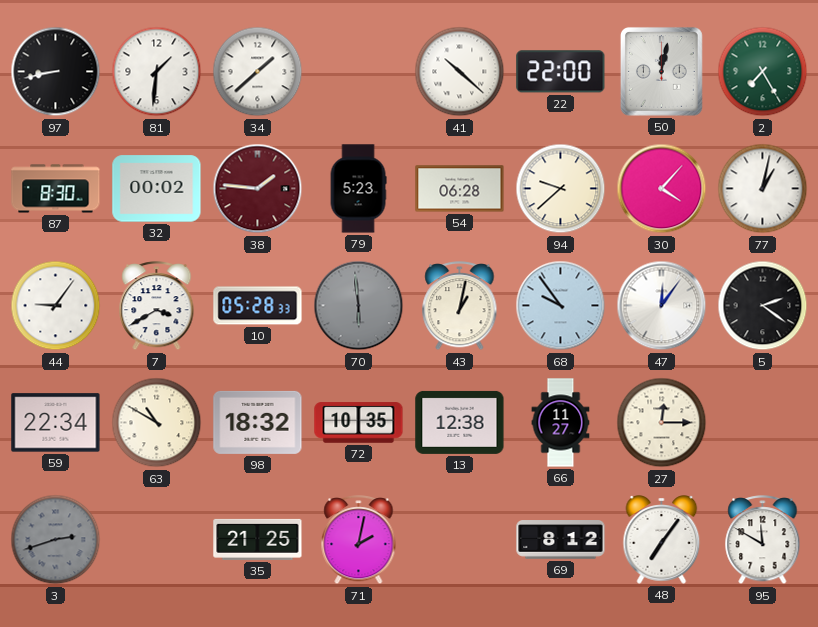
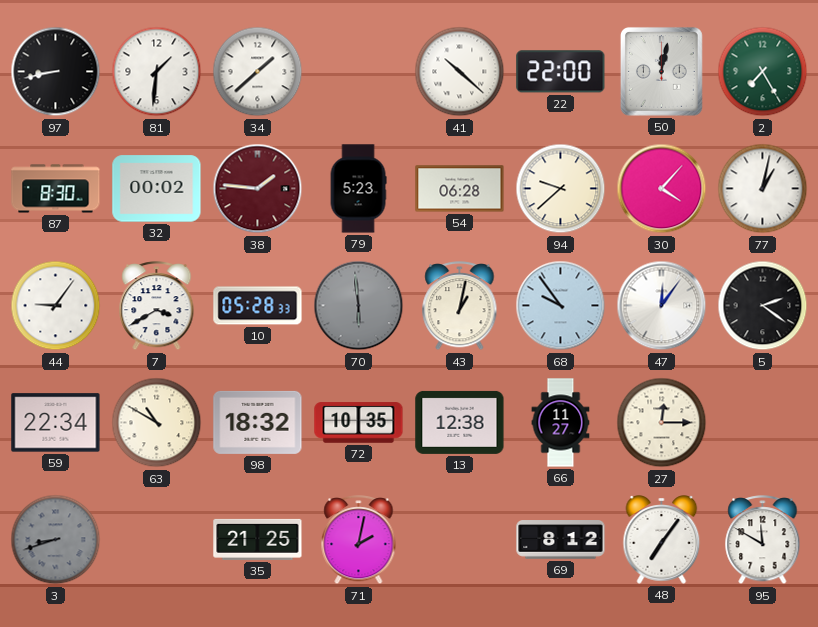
3: 2:42 -> 8:42
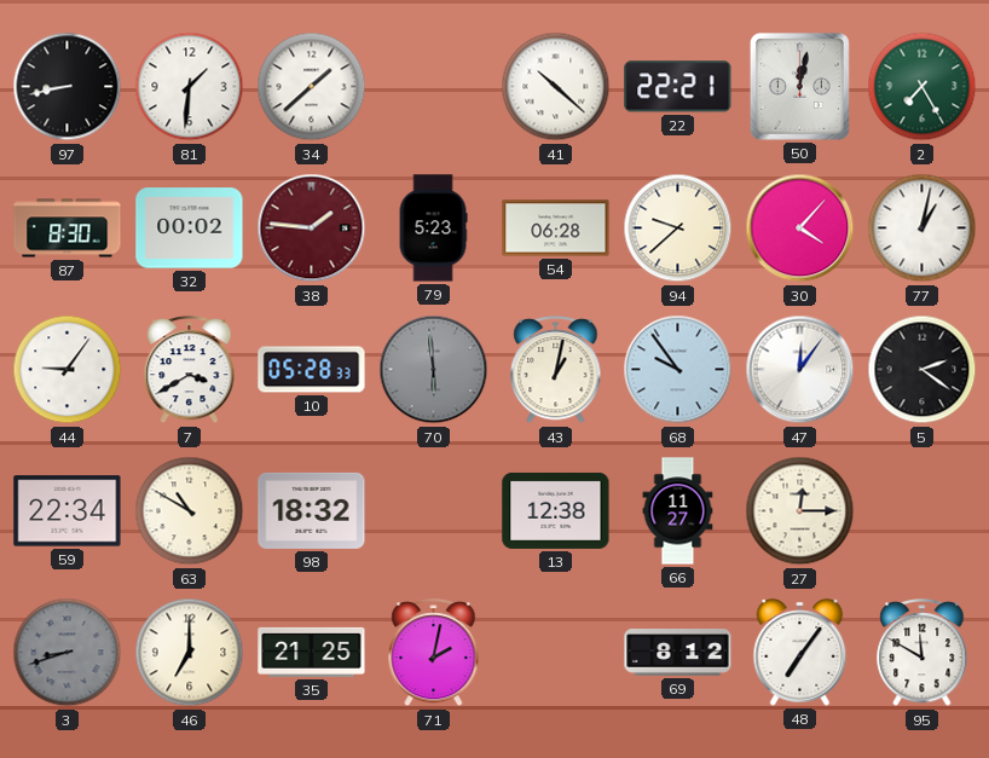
22: 22:00 -> 22:21
72: 10:35 -> none
46: none -> 7:00
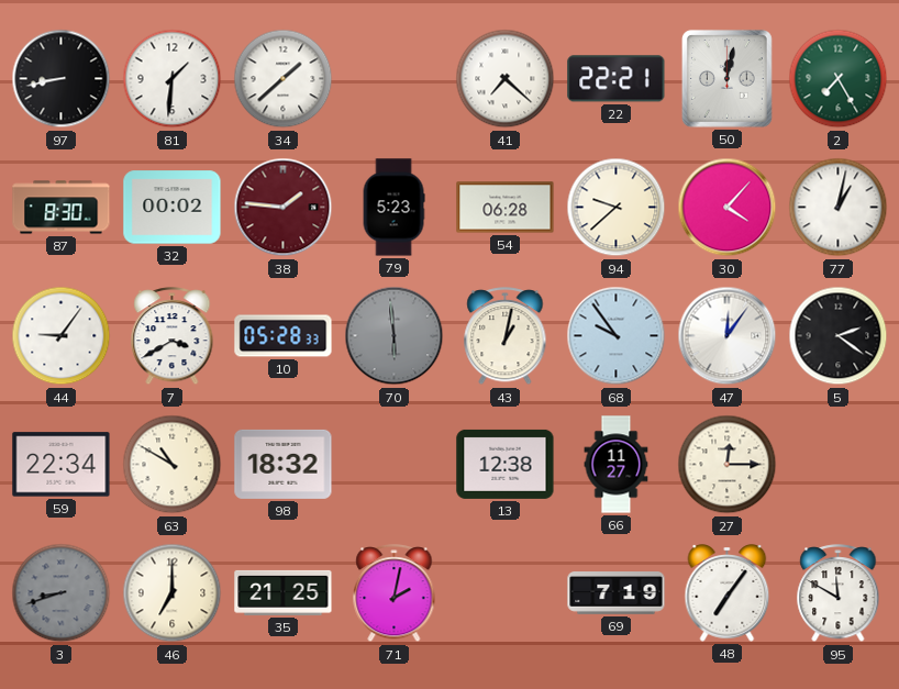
41: 10:22 -> 7:22
69: 8:12 -> 7:19
